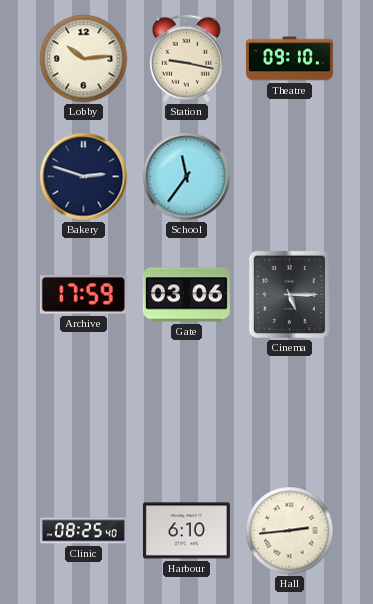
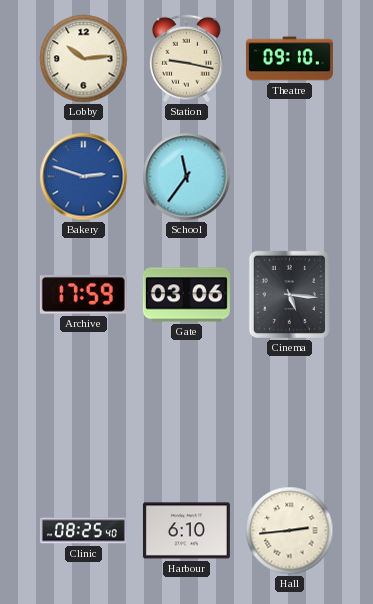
Bakery dial: navy -> blue
Cinema: 5:15 -> 5:16
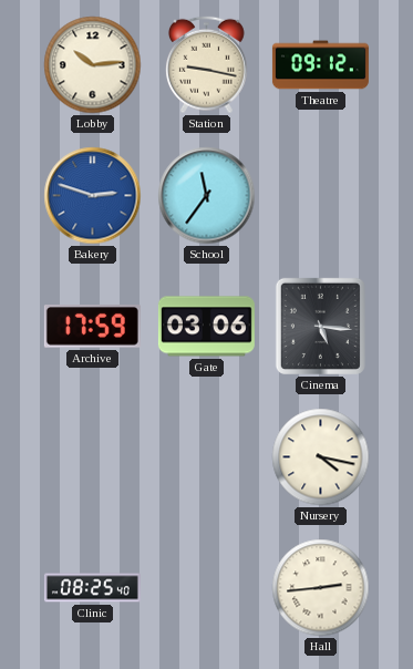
Theatre: 09:10 -> 09:12
Nursery: none -> 4:17
Harbour: 6:10 -> none
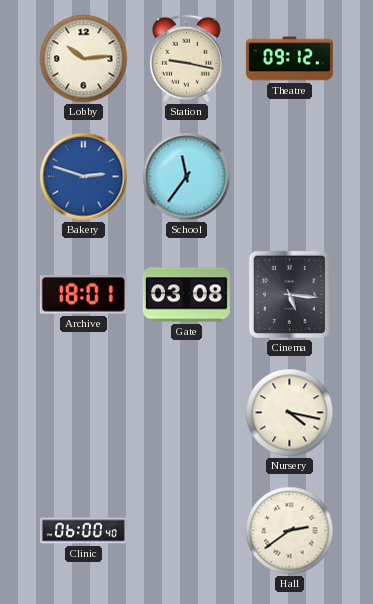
Archive: 17:59 -> 18:01
Gate: 03:06 -> 03:08
Clinic: 08:25 -> 06:00
Hall: 2:44 -> 2:39
